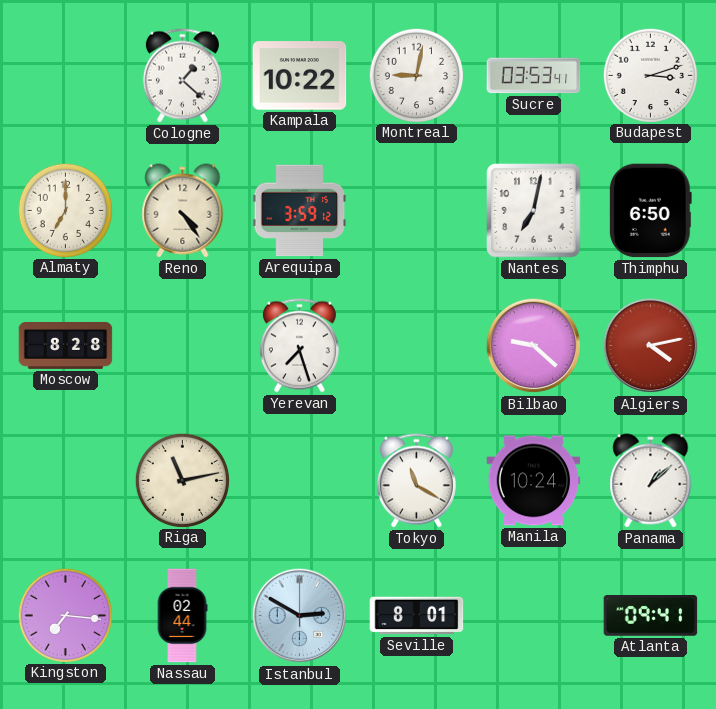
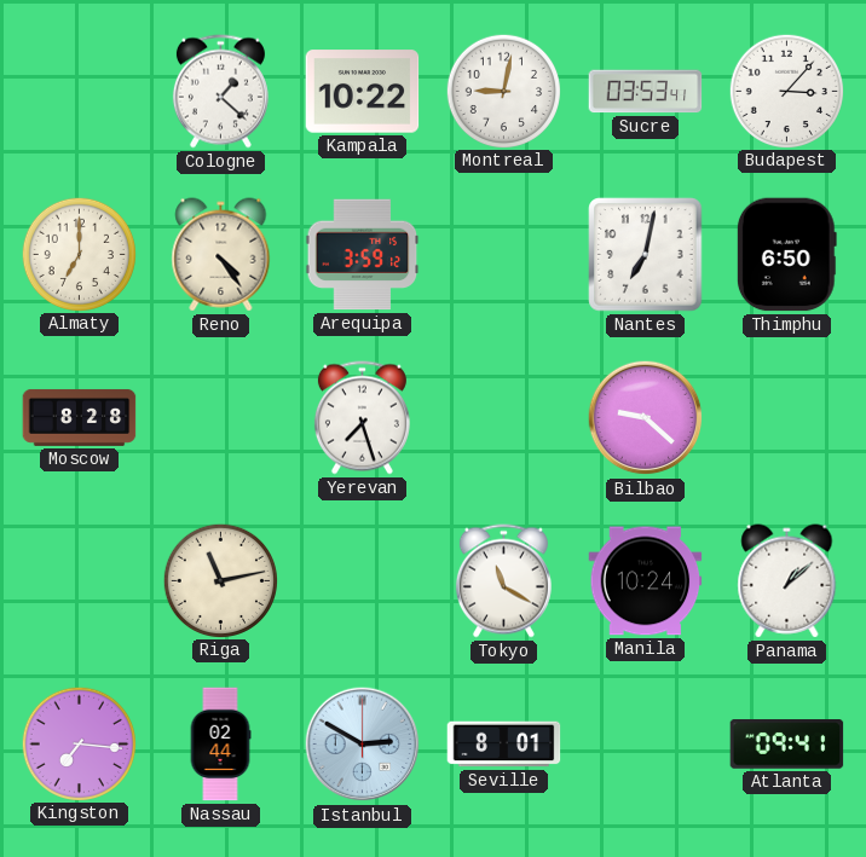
Budapest: 3:12 -> 3:07
Algiers: 4:13 -> none
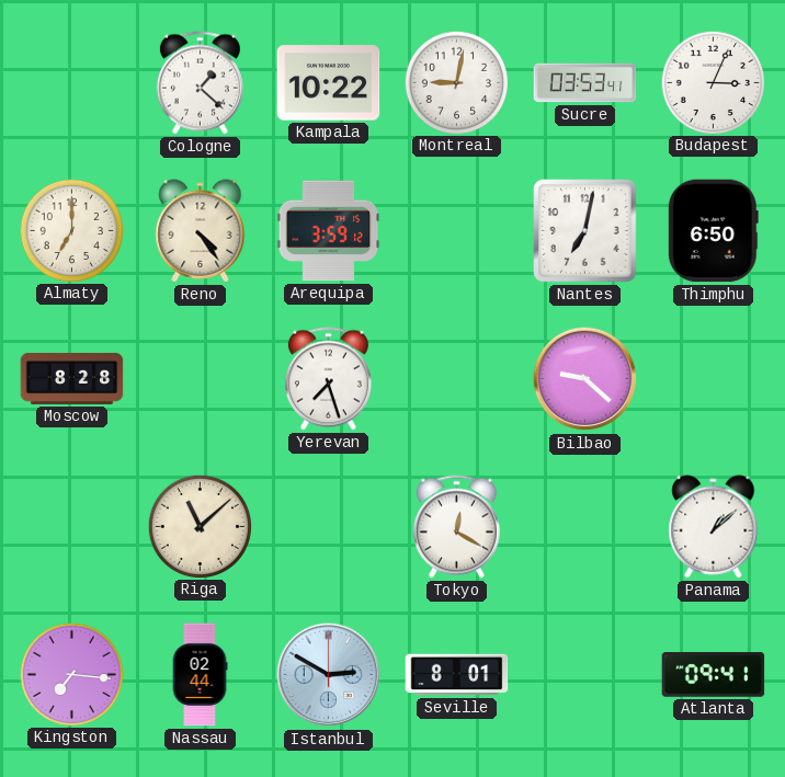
Budapest: 3:07 -> 3:04
Riga: 11:13 -> 11:08
Tokyo: 11:20 -> 12:20
Manila: 10:24 -> none
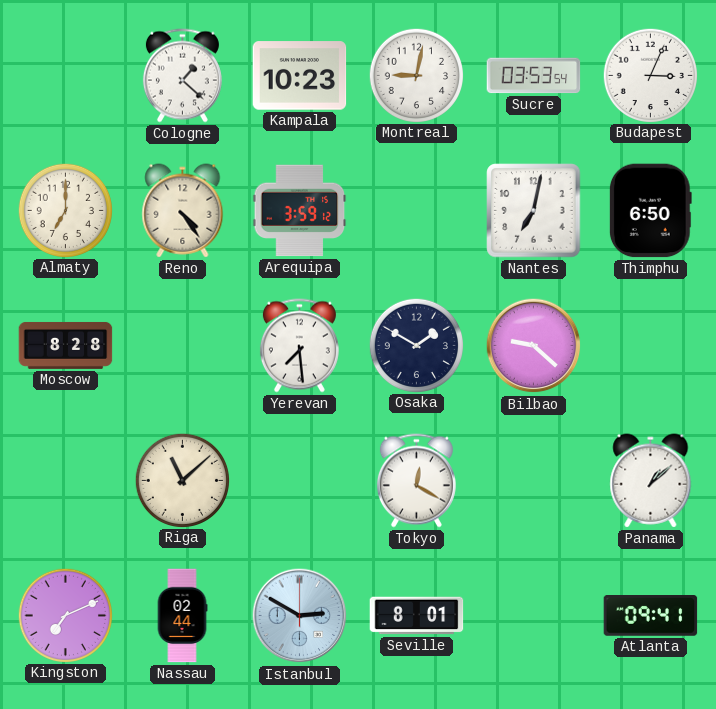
Kampala: 10:22 -> 10:23
Sucre: 03:53:41 -> 03:53:54
Yerevan: 7:27 -> 7:29
Osaka: none -> 1:50
Kingston: 7:16 -> 7:11
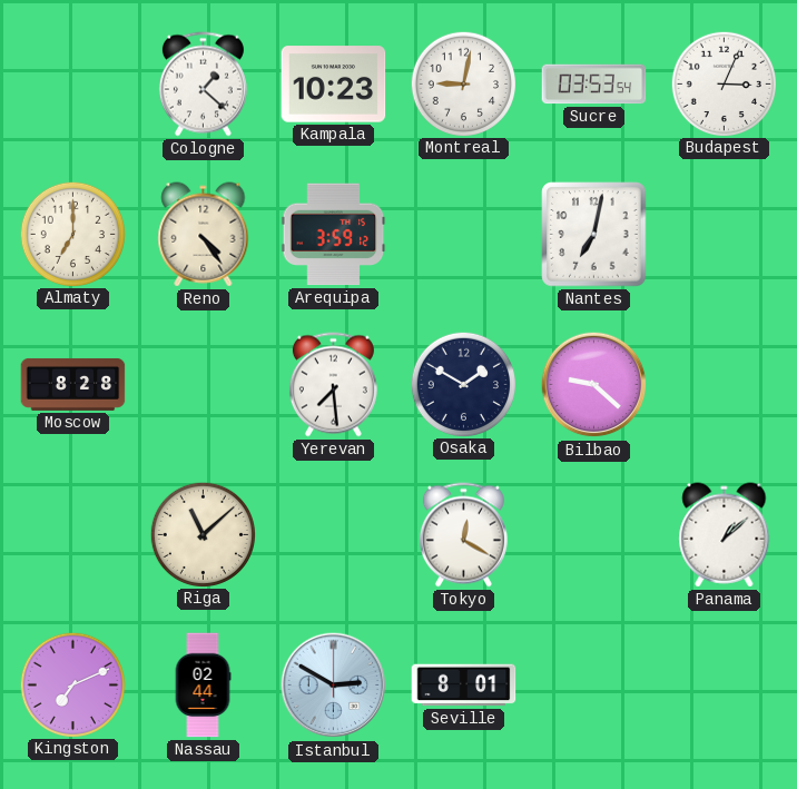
Thimphu: 6:50 -> none
Atlanta: 09:41 -> none
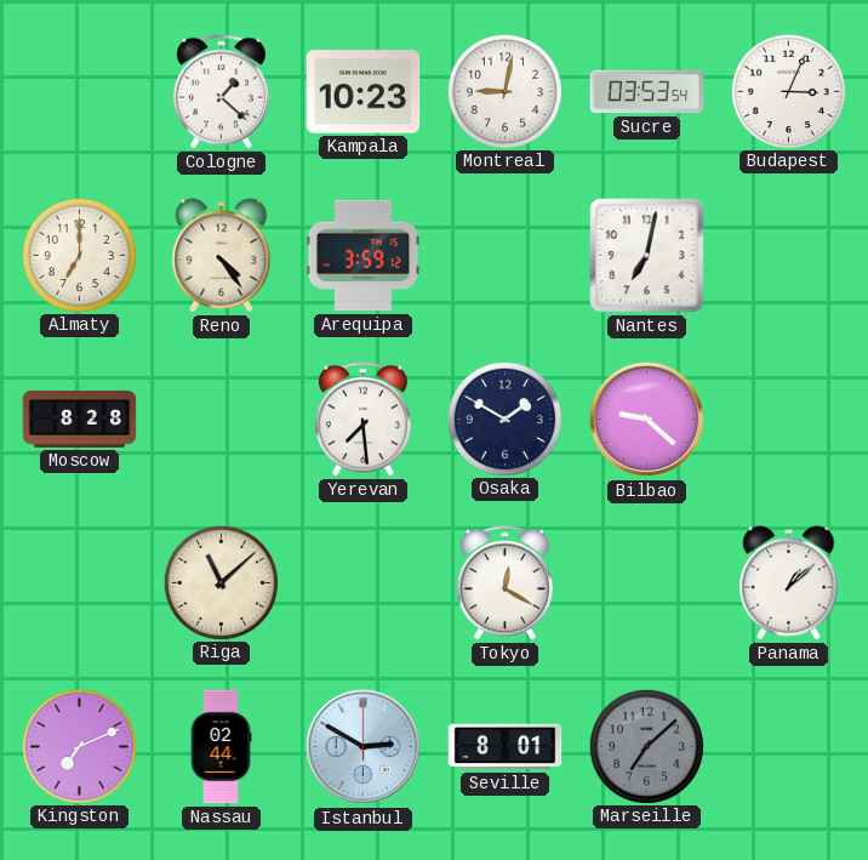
Marseille: none -> 7:08
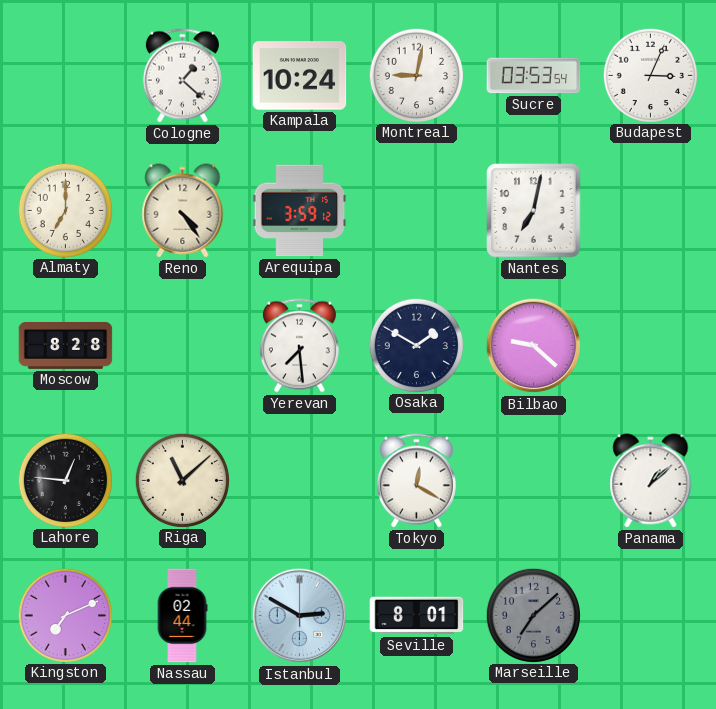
Kampala: 10:23 -> 10:24
Lahore: none -> 12:46
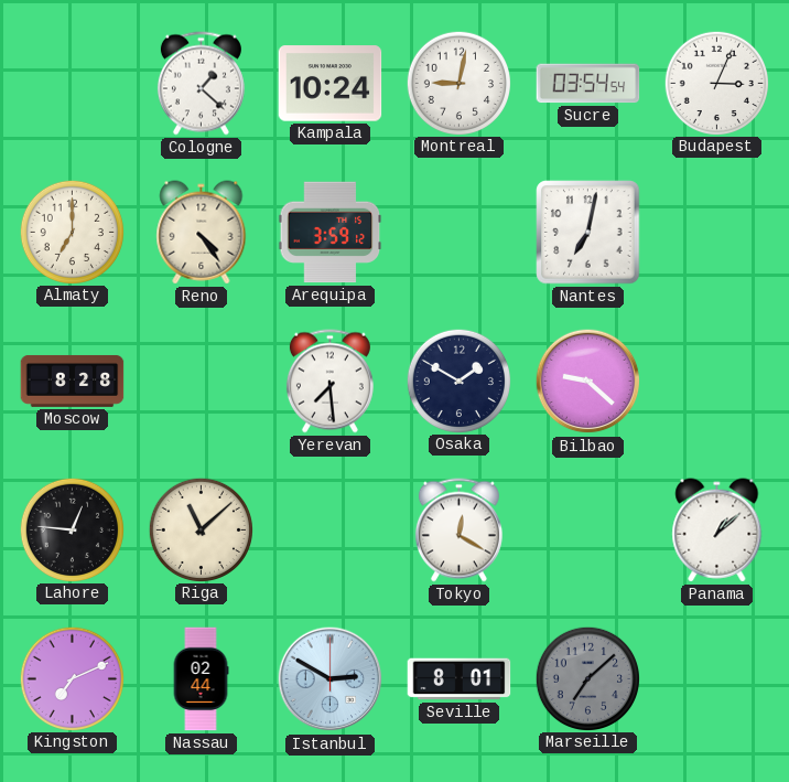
Sucre: 03:53 -> 03:54
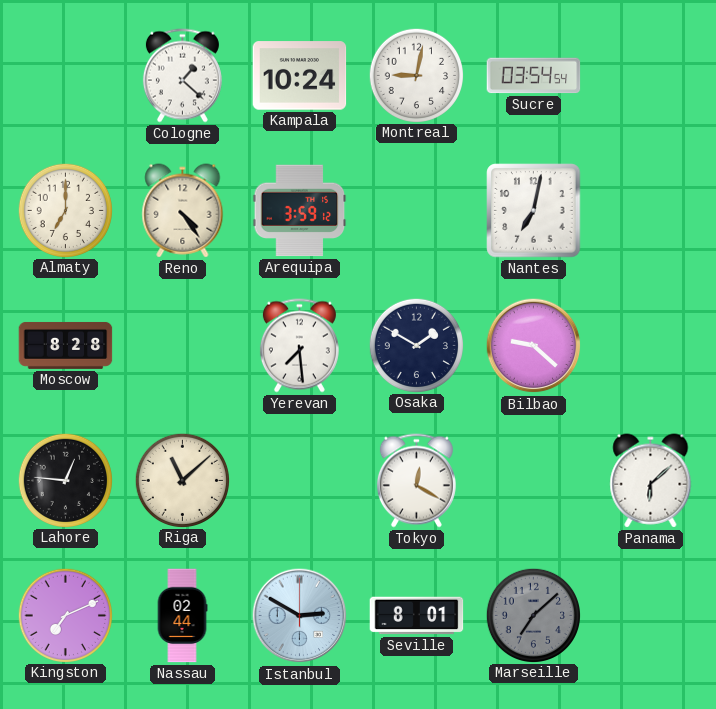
Budapest: 3:04 -> none
Panama: 1:08 -> 6:08
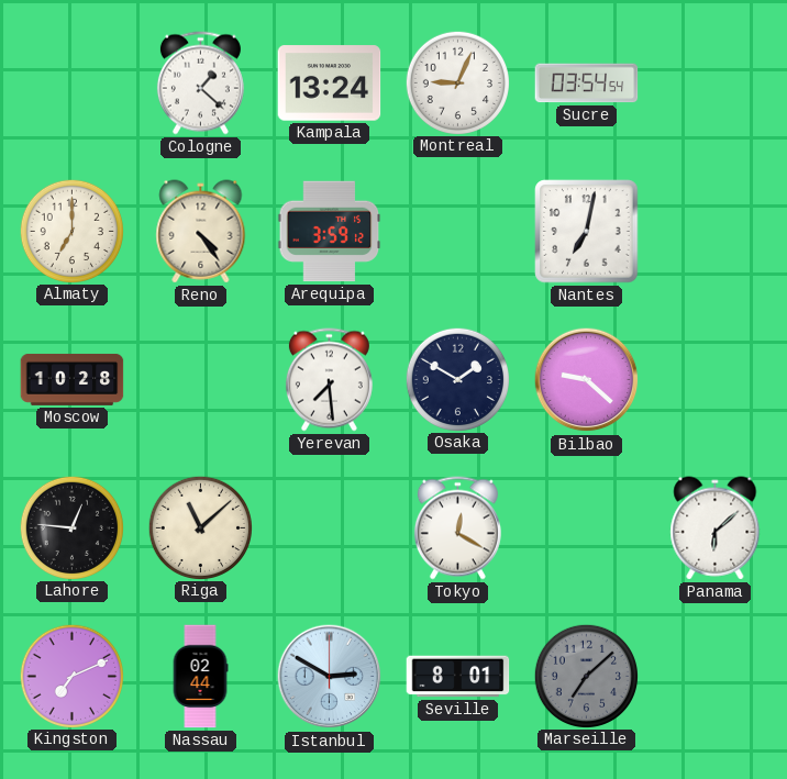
Kampala: 10:24 -> 13:24
Montreal: 9:02 -> 9:04
Moscow: 8:28 -> 10:28
